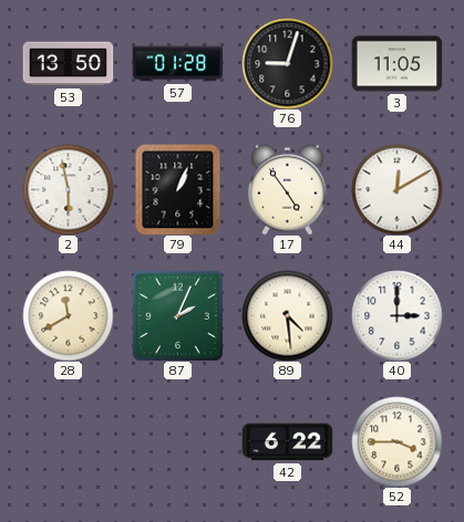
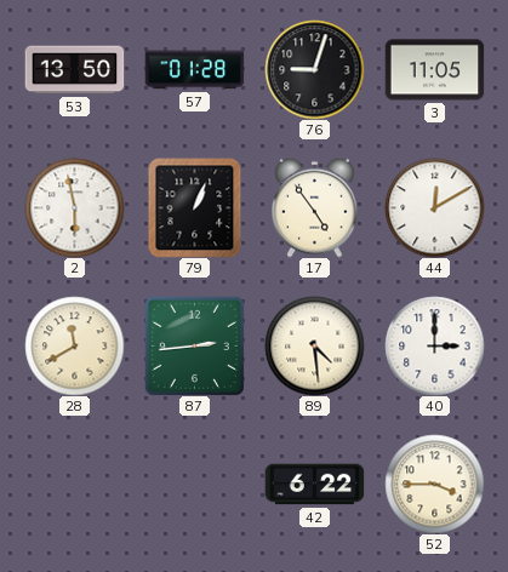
87: 2:04 -> 2:44
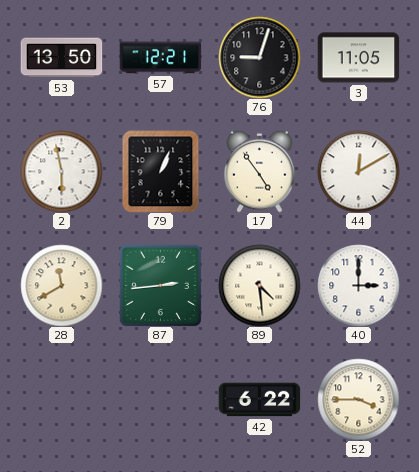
57: 01:28 -> 12:21
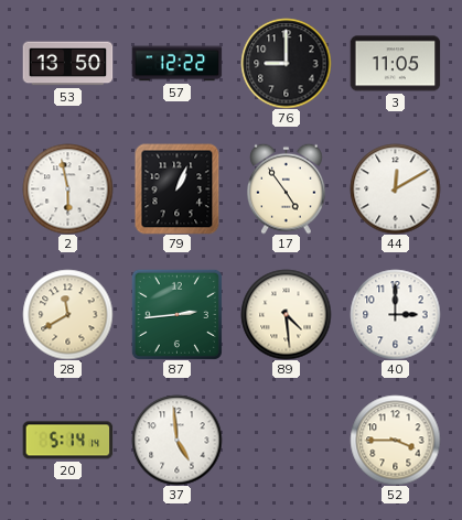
57: 12:21 -> 12:22
76: 9:03 -> 9:00
20: none -> 5:14
37: none -> 4:59
42: 6:22 -> none
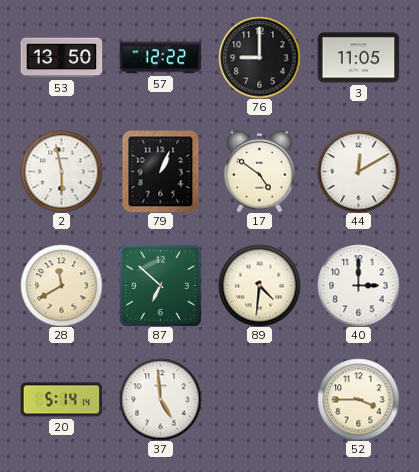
17: 4:54 -> 4:51
87: 2:44 -> 6:52
89: 4:29 -> 4:31
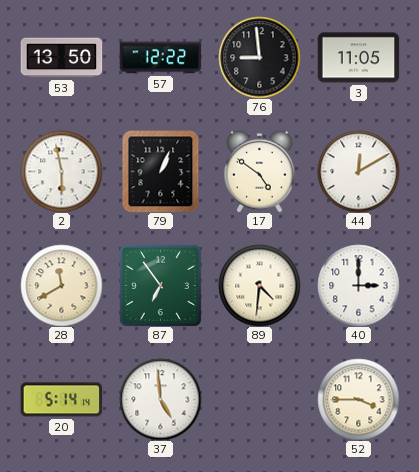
76: 9:00 -> 8:59
87: 6:52 -> 6:54
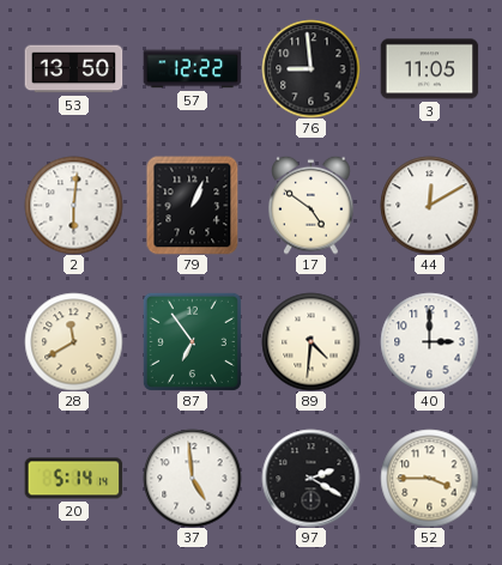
2: 5:58 -> 6:01
97: none -> 2:20
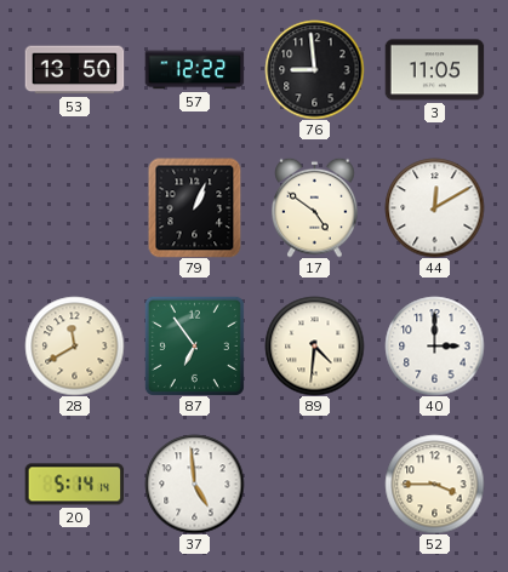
2: 6:01 -> none
97: 2:20 -> none
